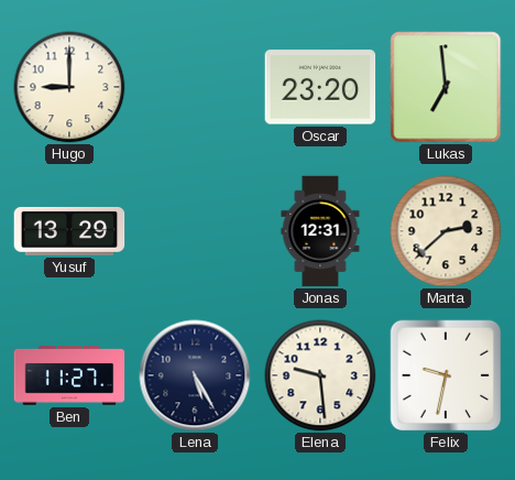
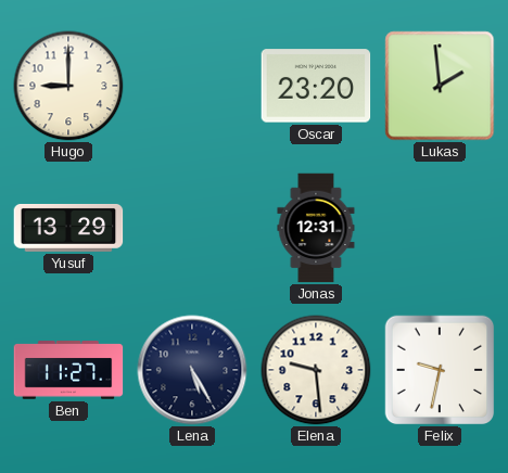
Lukas: 6:59 -> 1:59
Marta: 2:38 -> none
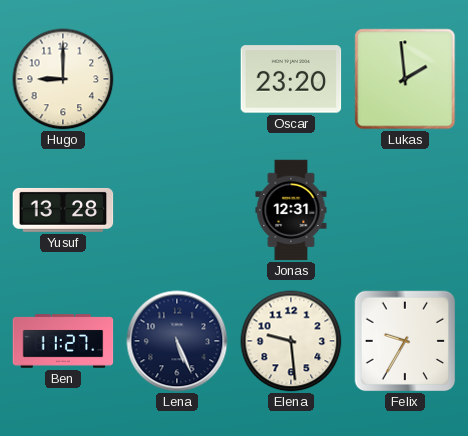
Yusuf: 13:29 -> 13:28
Lena: 5:25 -> 5:26
Felix: 9:32 -> 9:35
